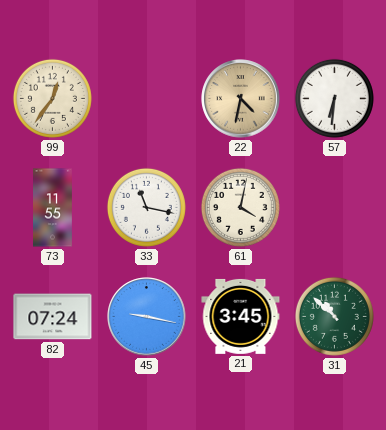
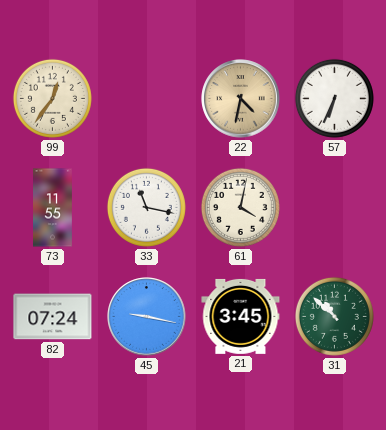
57: 6:31 -> 6:34
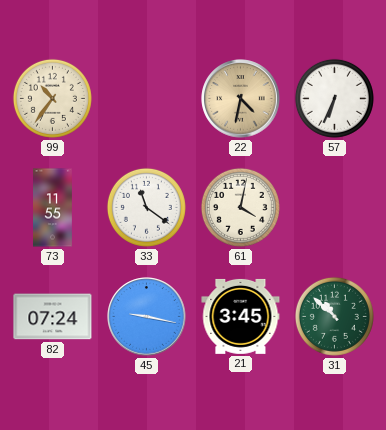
99: 12:36 -> 10:36
33: 11:17 -> 11:21
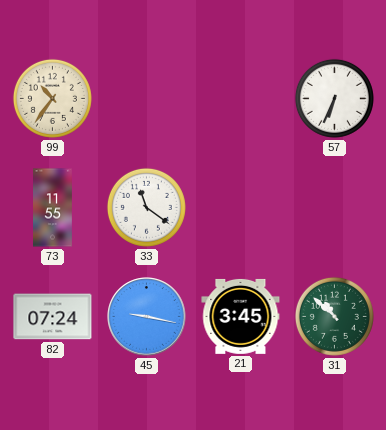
22: 4:32 -> none
61: 4:02 -> none
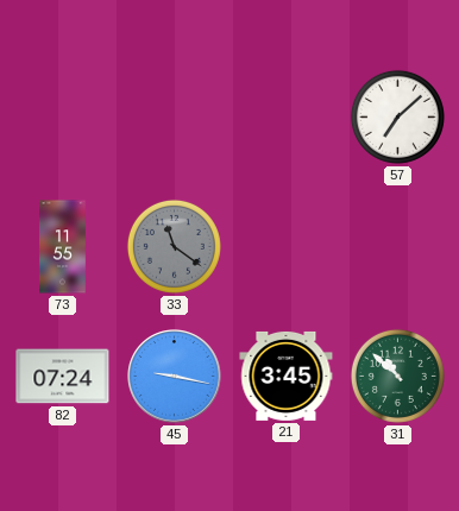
99: 10:36 -> none
57: 6:34 -> 7:08
33 dial: white -> grey
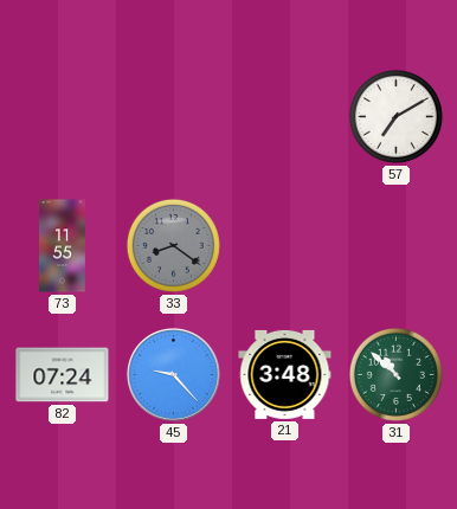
57: 7:08 -> 7:10
33: 11:21 -> 8:21
45: 9:17 -> 9:23
21: 3:45 -> 3:48
